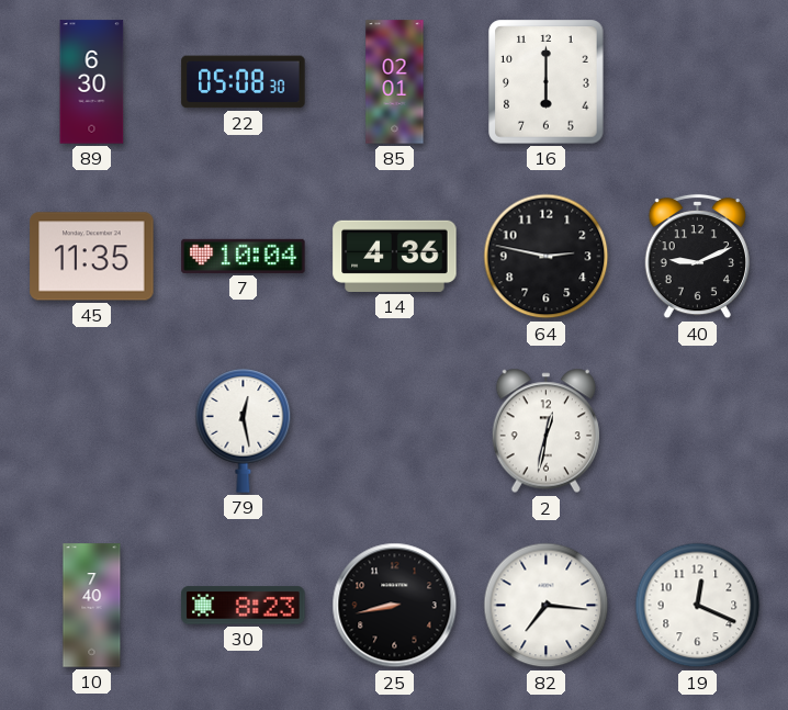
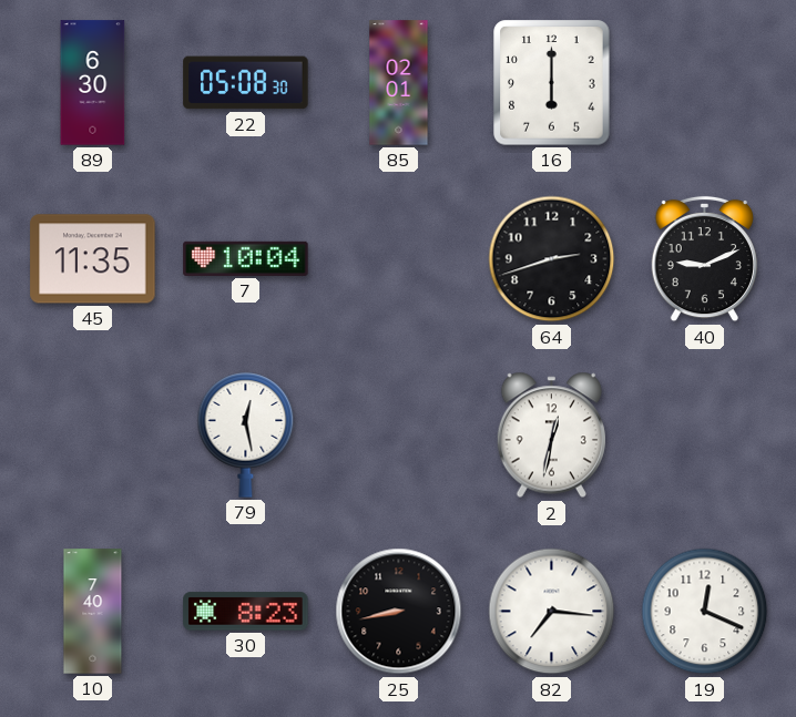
14: 4:36 -> none
64: 2:47 -> 2:42
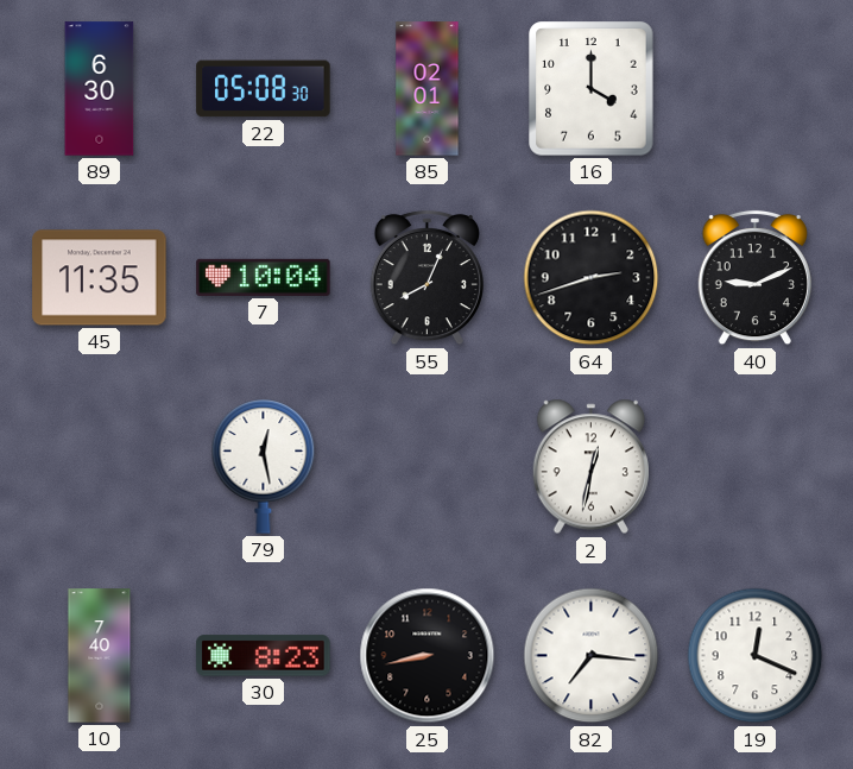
16: 6:00 -> 4:00
55: none -> 8:04
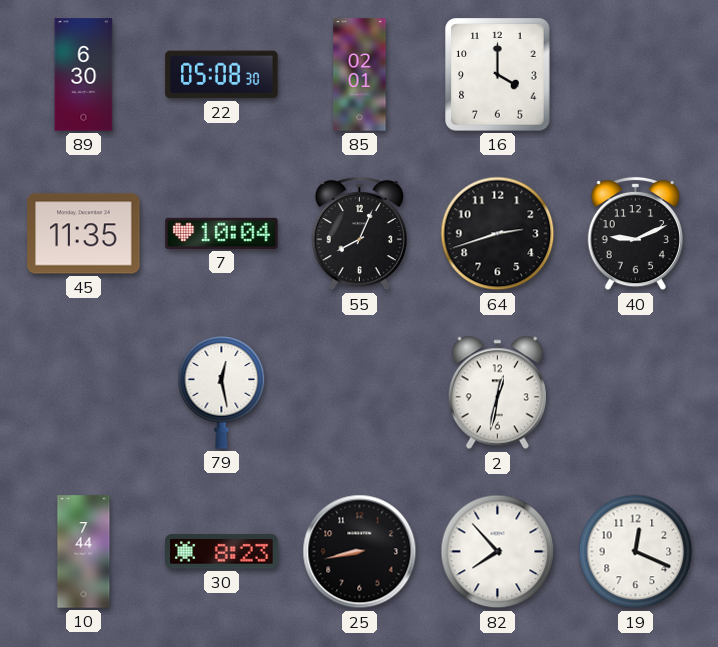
10: 7:40 -> 7:44
82: 7:16 -> 7:53
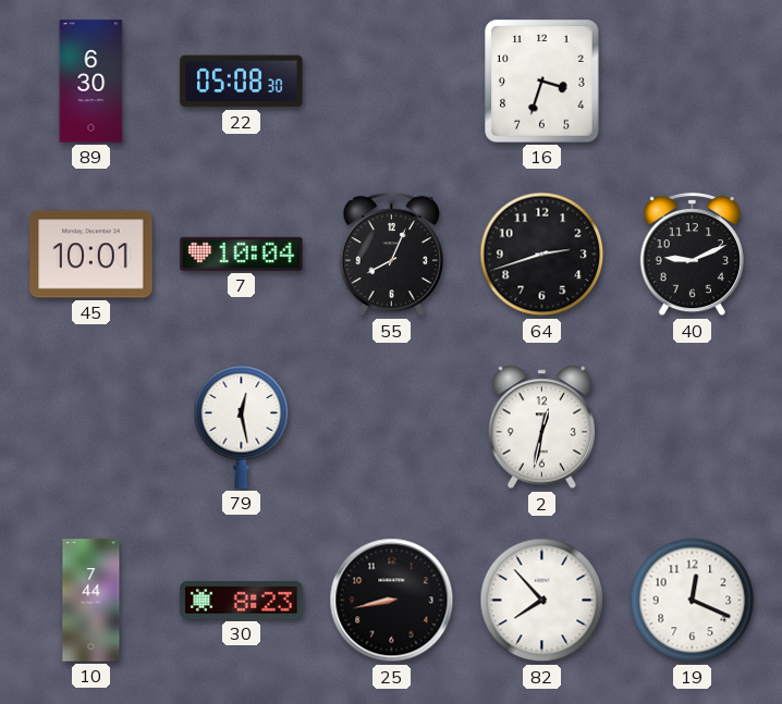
85: 02:01 -> none
16: 4:00 -> 3:33
45: 11:35 -> 10:01
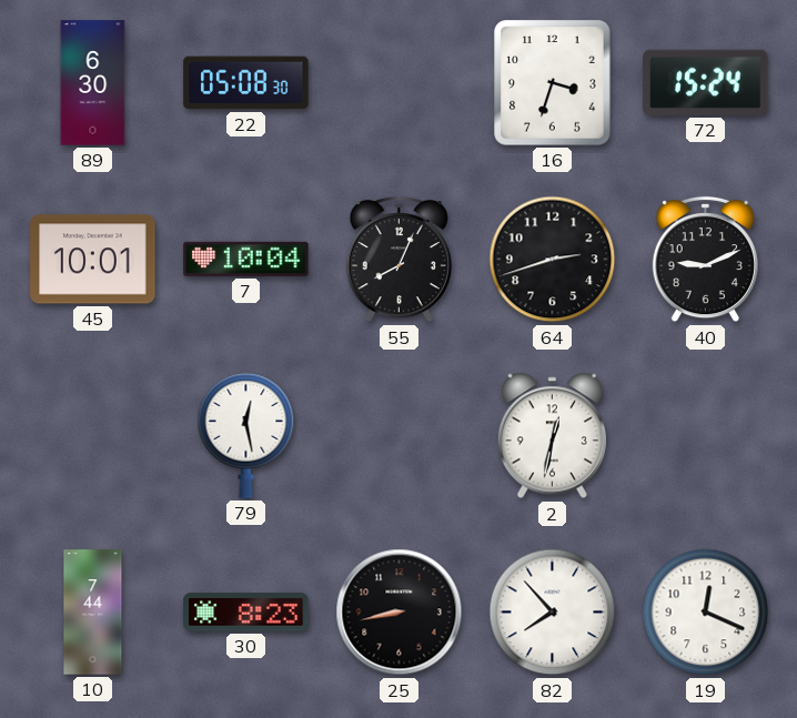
72: none -> 15:24
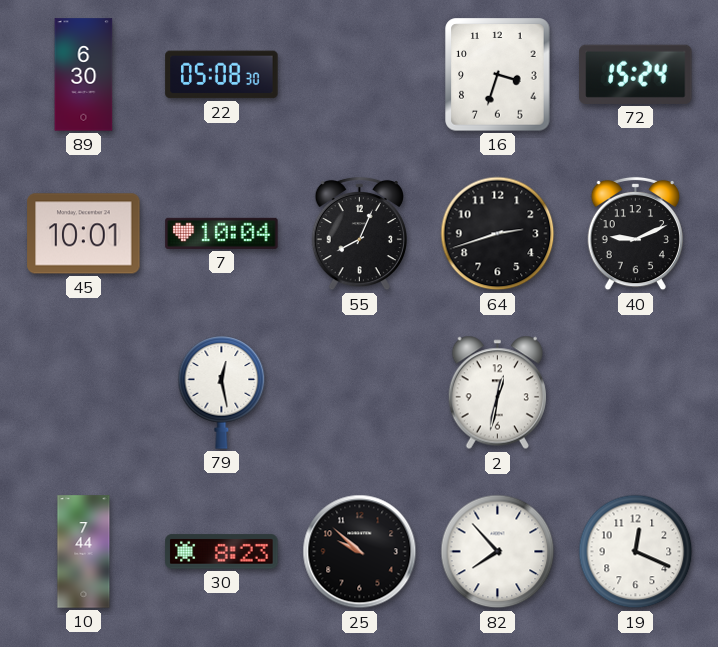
25: 8:43 -> 9:52
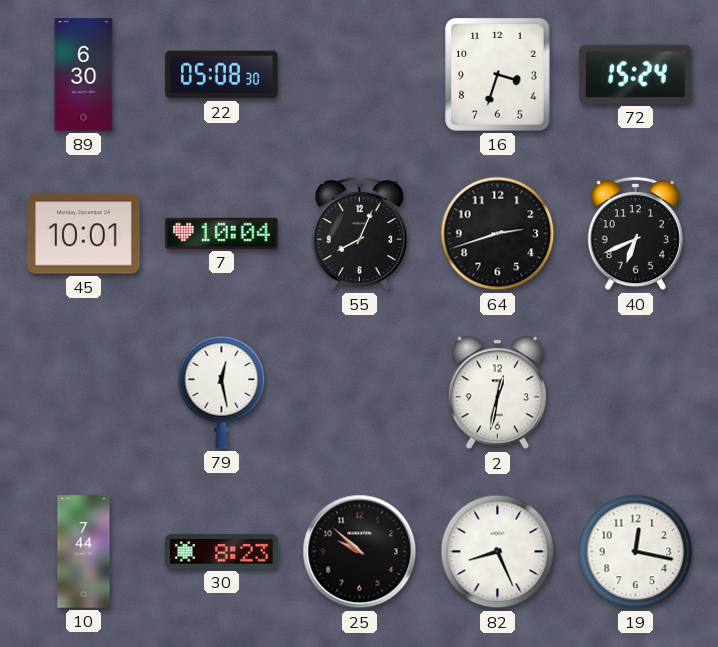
40: 9:11 -> 6:41
82: 7:53 -> 8:26
19: 12:19 -> 12:17
